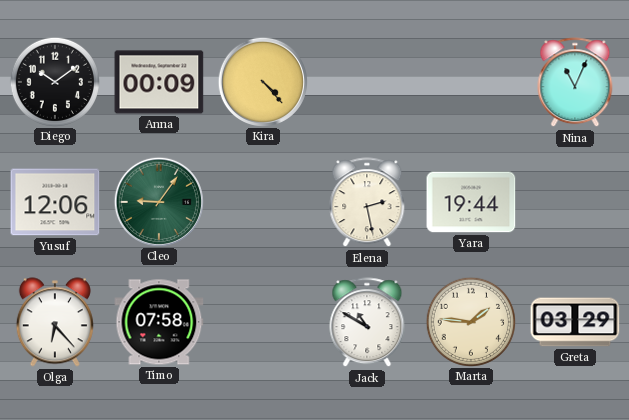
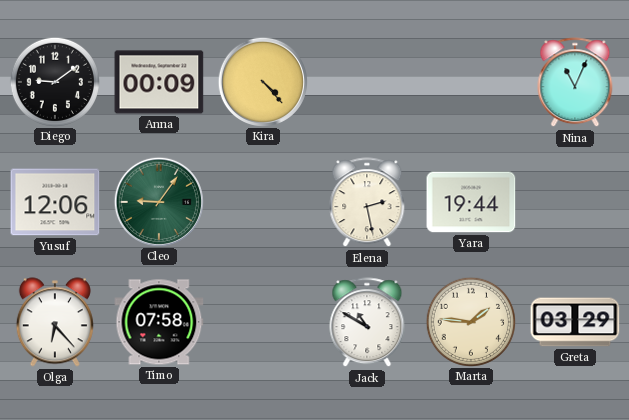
Diego: 10:09 -> 9:09
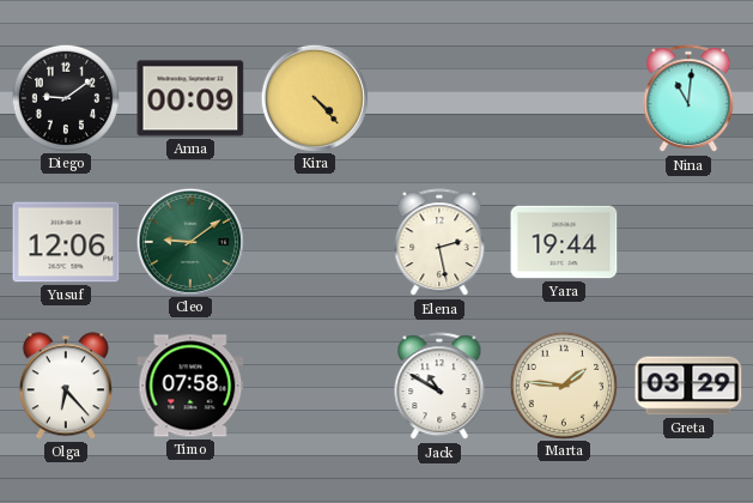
Nina: 11:04 -> 11:01
Cleo: 9:06 -> 9:09
